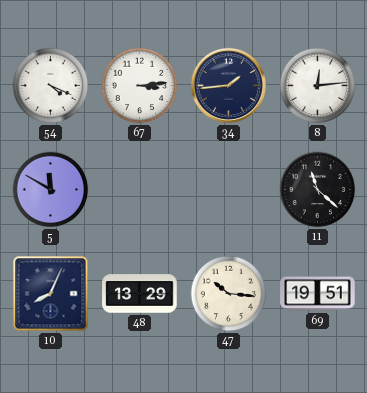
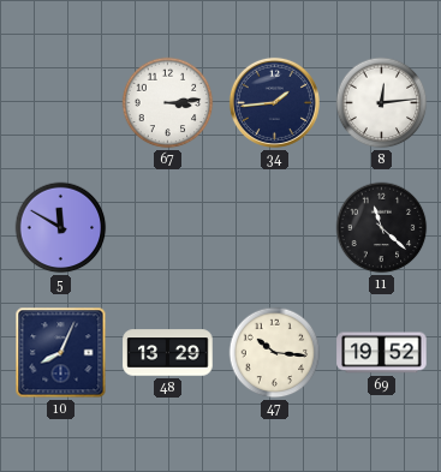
54: 4:19 -> none
69: 19:51 -> 19:52
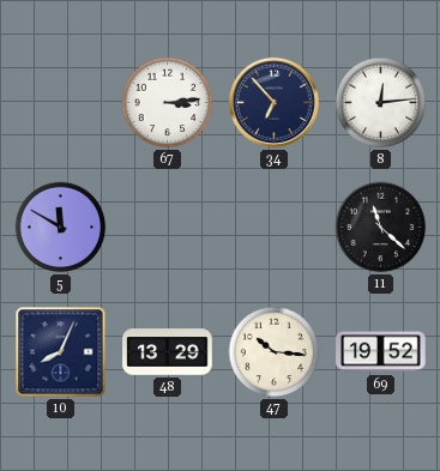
34: 1:44 -> 6:53
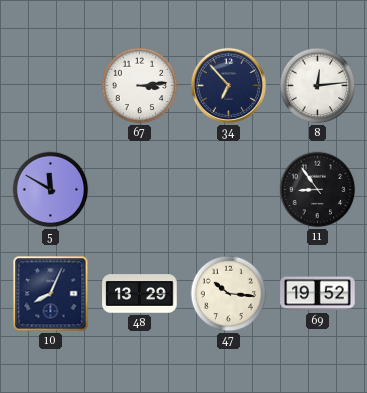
11: 11:22 -> 8:54
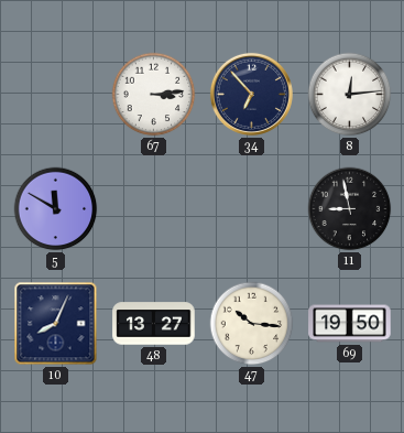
11: 8:54 -> 8:58
48: 13:29 -> 13:27
69: 19:52 -> 19:50
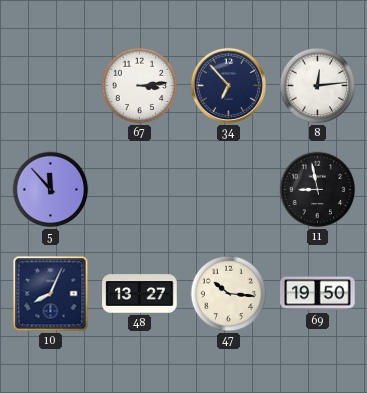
5: 11:50 -> 11:53
